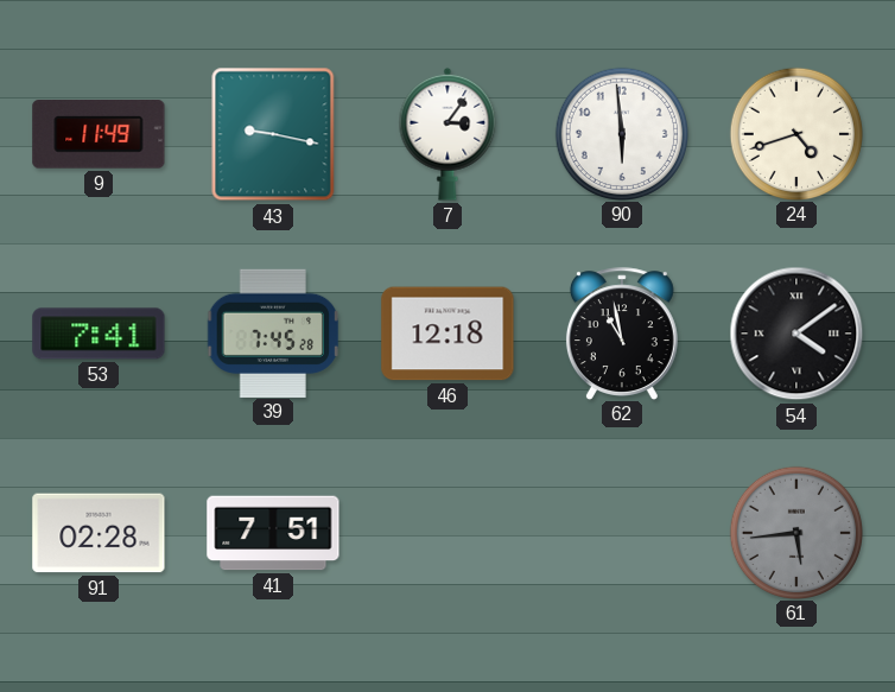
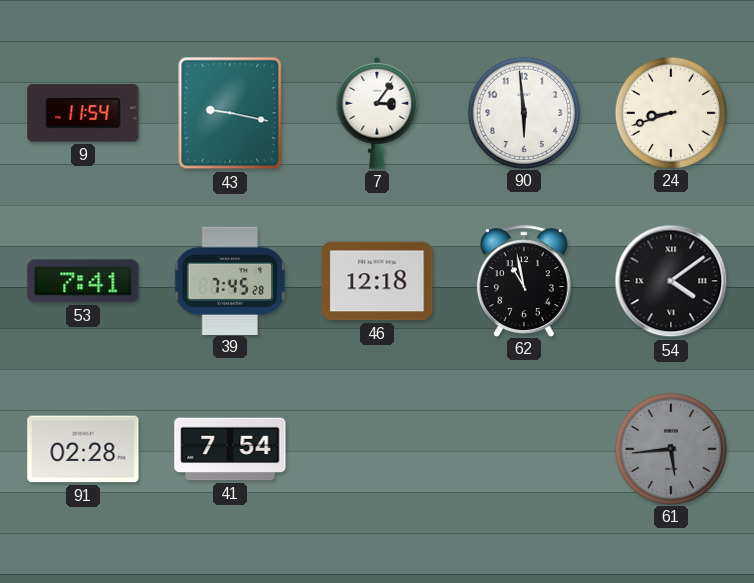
9: 11:49 -> 11:54
24: 4:42 -> 8:42
41: 7:51 -> 7:54
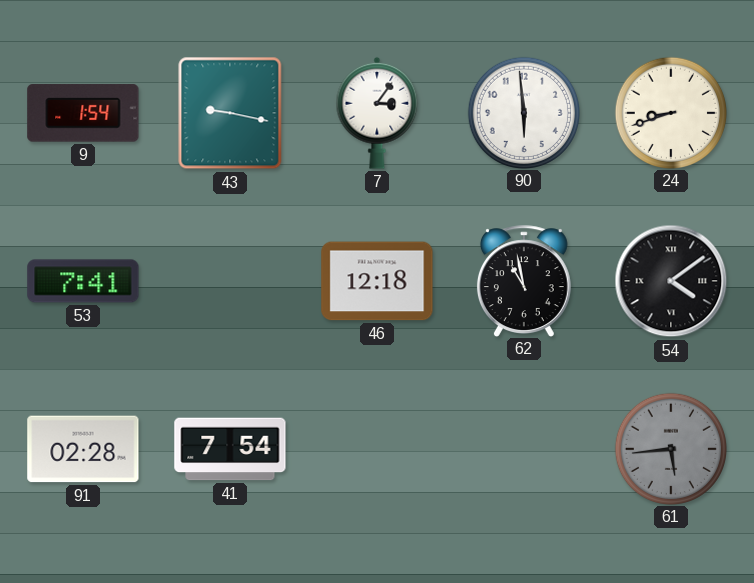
9: 11:54 -> 1:54
39: 7:45 -> none
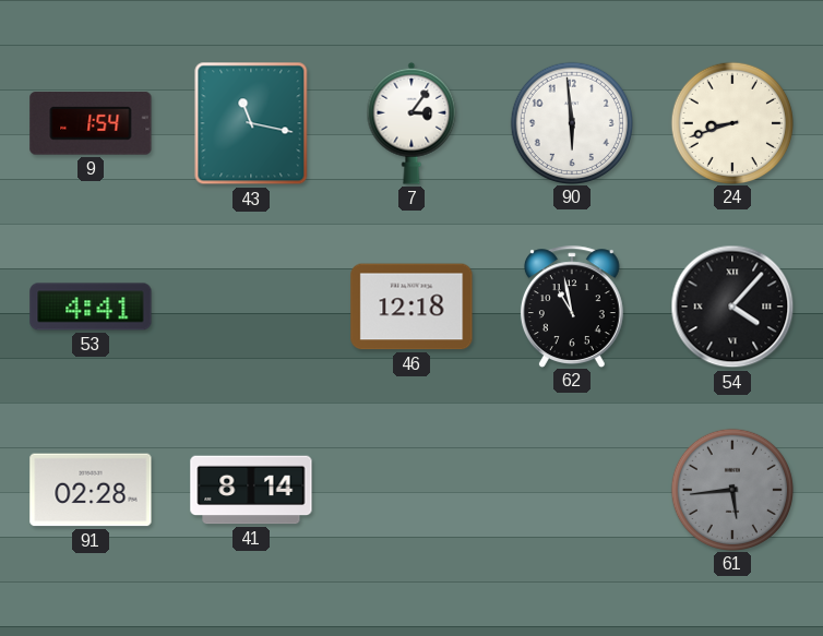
43: 9:17 -> 11:17
53: 7:41 -> 4:41
54: 4:09 -> 4:07
41: 7:54 -> 8:14
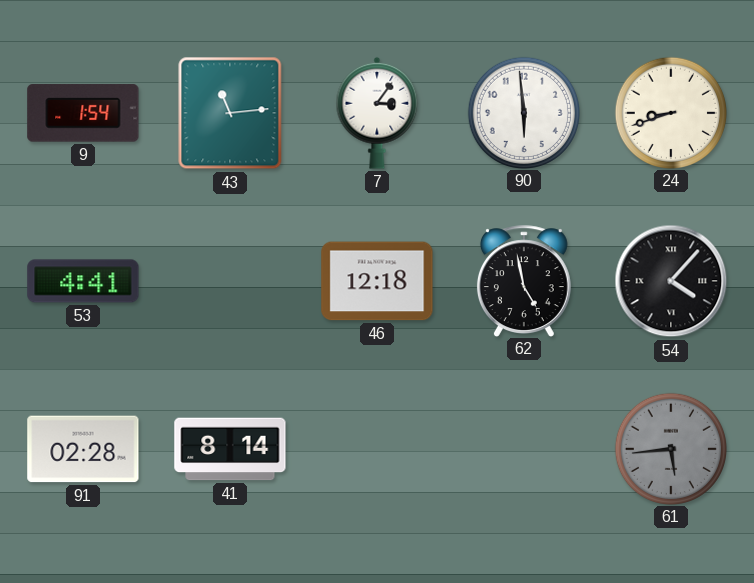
43: 11:17 -> 11:14
62: 10:58 -> 4:58
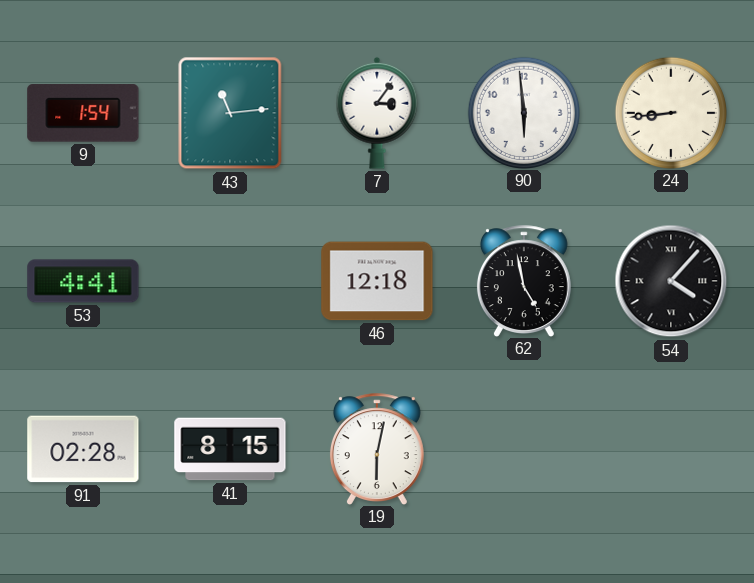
24: 8:42 -> 8:44
41: 8:14 -> 8:15
19: none -> 6:02
61: 5:44 -> none
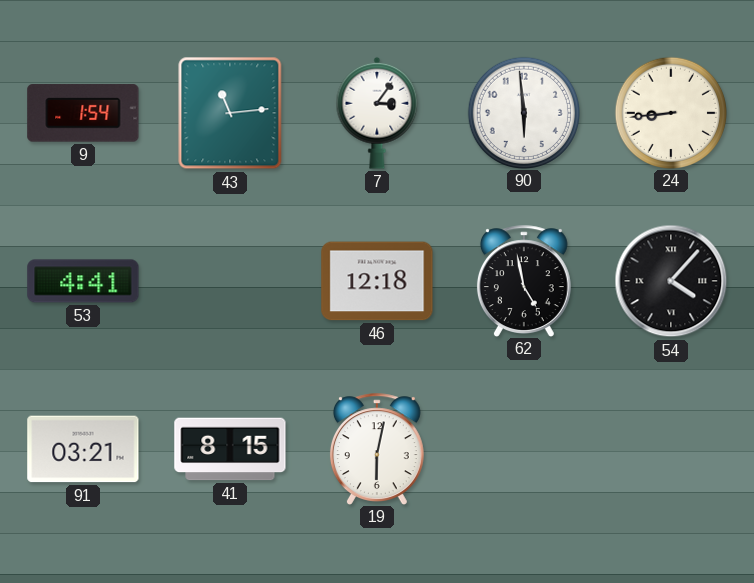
91: 02:28 -> 03:21
